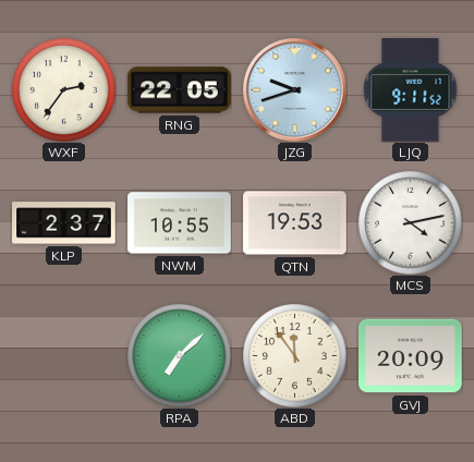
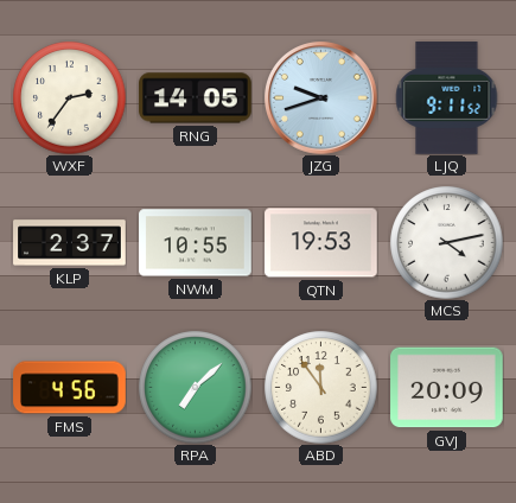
RNG: 22:05 -> 14:05
FMS: none -> 4:56
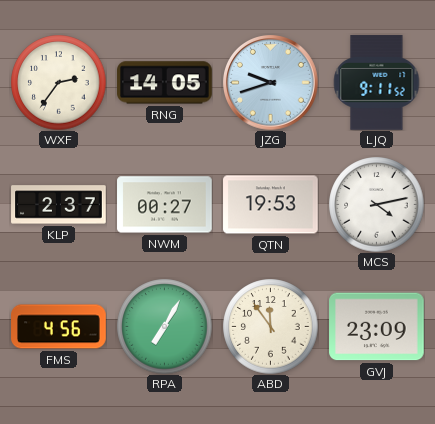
NWM: 10:55 -> 00:27
RPA: 7:08 -> 7:05
GVJ: 20:09 -> 23:09
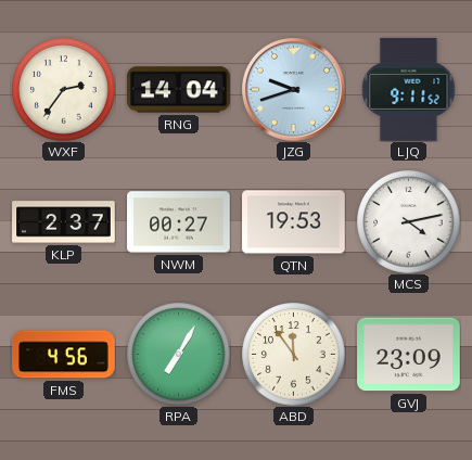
RNG: 14:05 -> 14:04
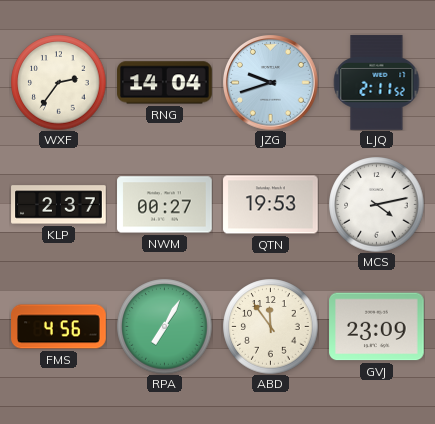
LJQ: 9:11 -> 2:11
